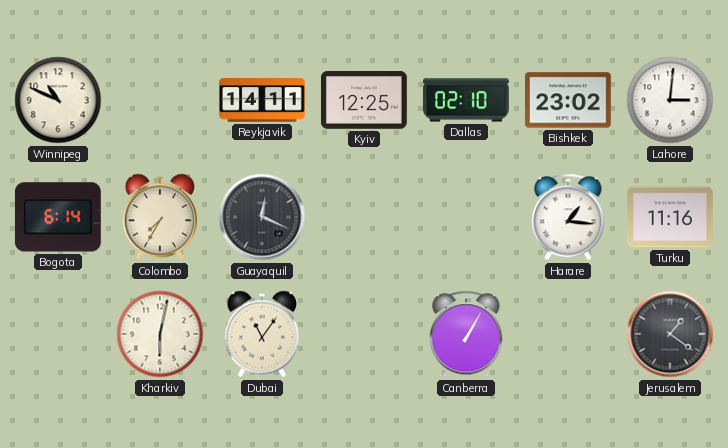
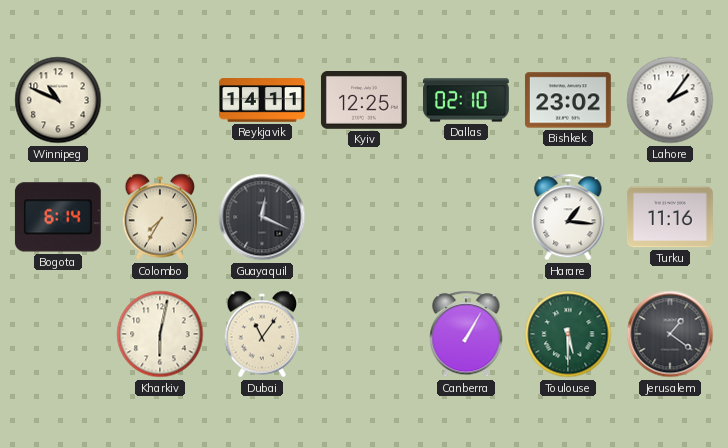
Lahore: 3:01 -> 2:06
Toulouse: none -> 5:30
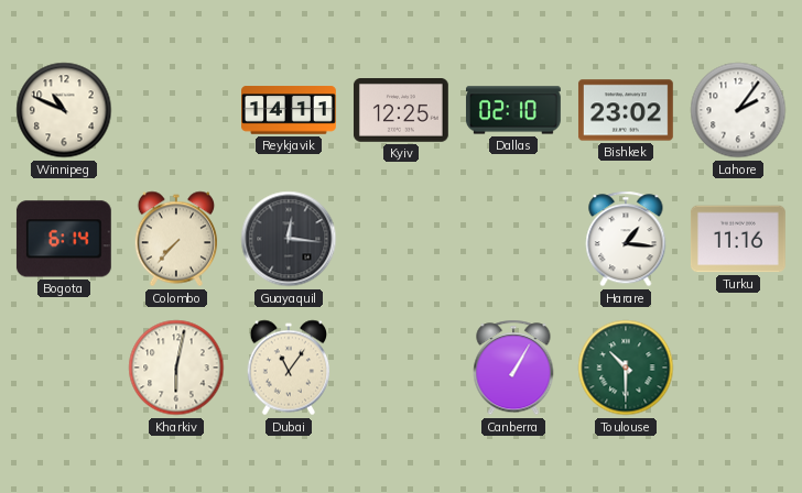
Colombo: 7:35 -> 7:37
Guayaquil: 12:19 -> 12:16
Toulouse: 5:30 -> 10:30
Jerusalem: 1:21 -> none
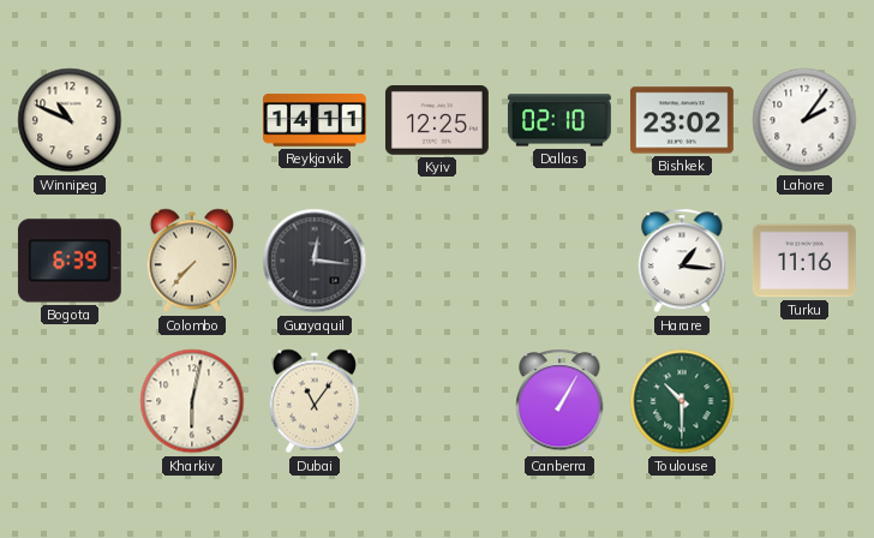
Bogota: 6:14 -> 6:39
